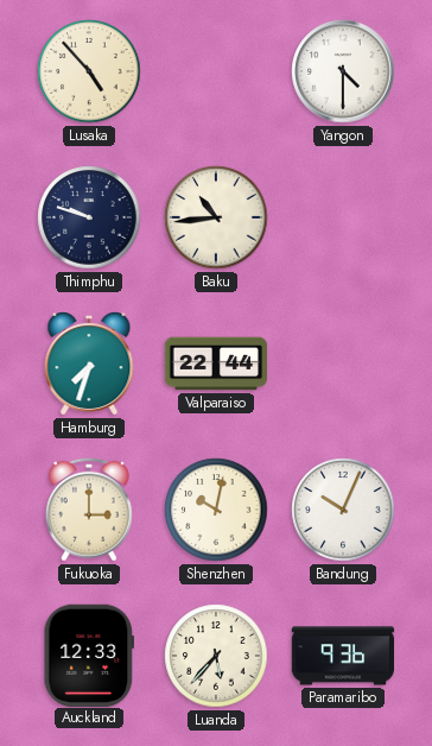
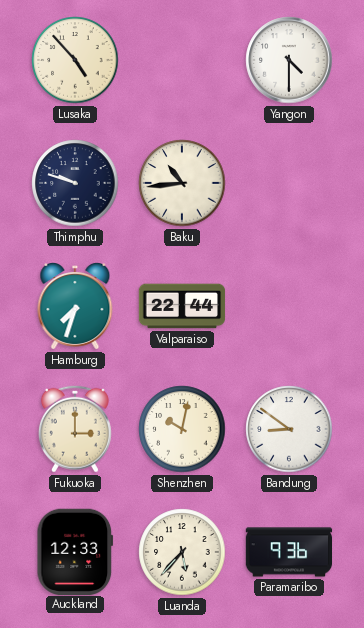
Bandung: 10:04 -> 8:51
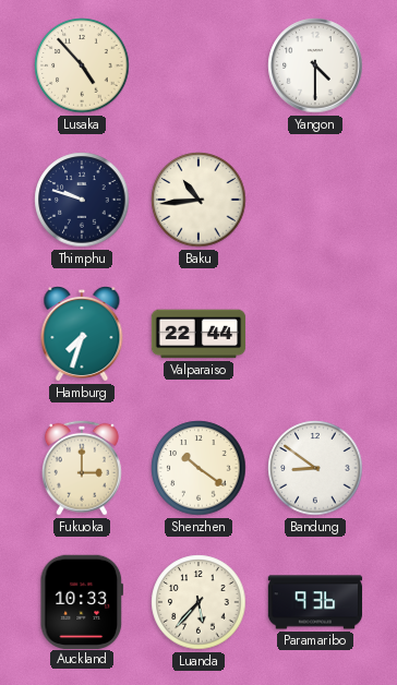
Shenzhen: 10:02 -> 10:21
Auckland: 12:33 -> 10:33
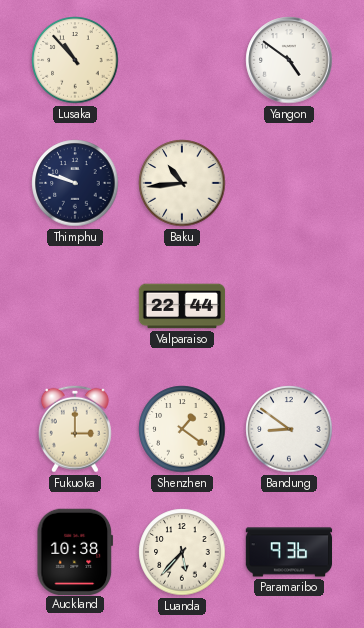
Lusaka: 4:53 -> 10:53
Yangon: 4:30 -> 4:51
Hamburg: 7:33 -> none
Shenzhen: 10:21 -> 1:21
Auckland: 10:33 -> 10:38
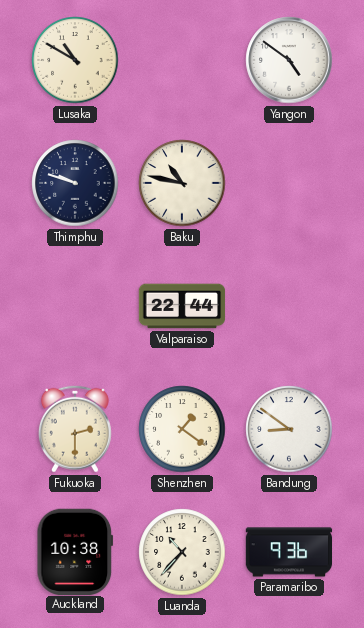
Lusaka: 10:53 -> 10:50
Baku: 10:44 -> 10:47
Fukuoka: 3:00 -> 2:30
Luanda: 5:37 -> 10:37
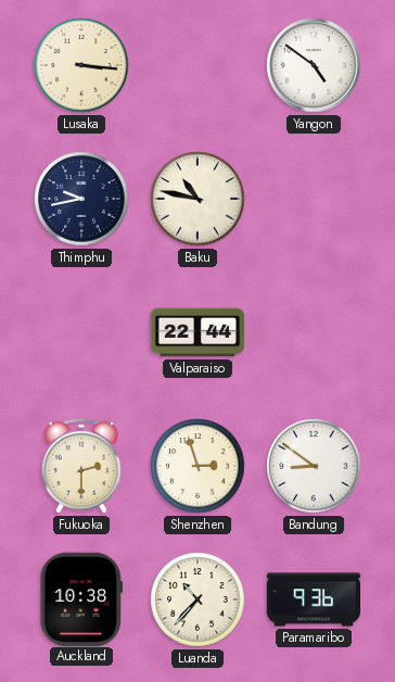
Lusaka: 10:50 -> 3:16
Thimphu: 9:48 -> 9:43
Shenzhen: 1:21 -> 2:57
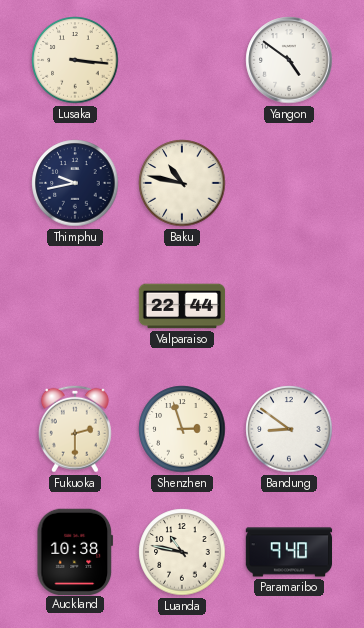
Luanda: 10:37 -> 10:47
Paramaribo: 9:36 -> 9:40
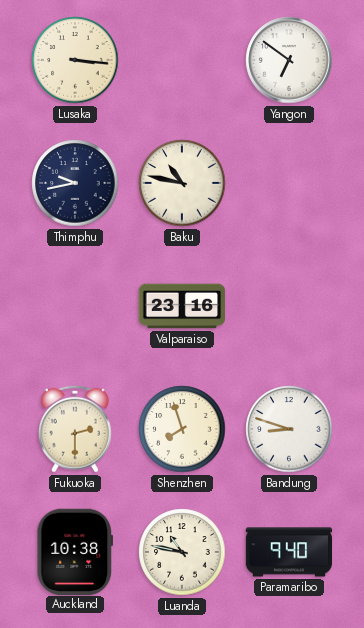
Yangon: 4:51 -> 6:51
Valparaiso: 22:44 -> 23:16
Shenzhen: 2:57 -> 7:57
Bandung: 8:51 -> 8:48
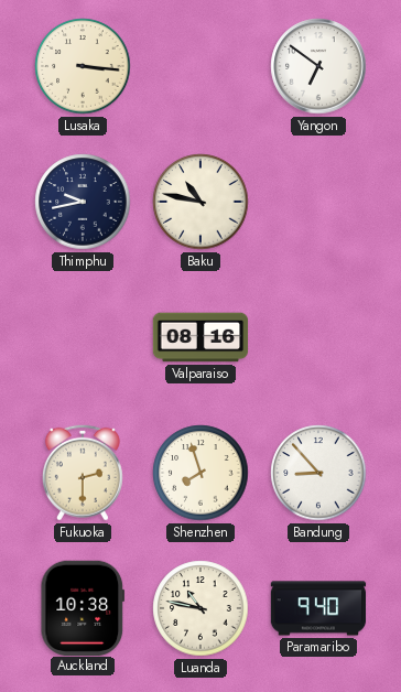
Valparaiso: 23:16 -> 08:16
Bandung: 8:48 -> 8:53
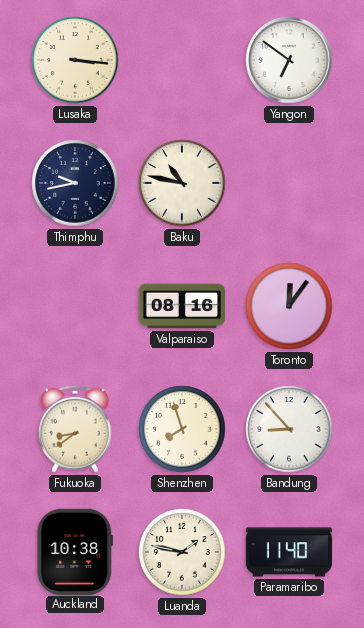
Toronto: none -> 12:06
Fukuoka: 2:30 -> 8:39
Luanda: 10:47 -> 1:47
Paramaribo: 9:40 -> 11:40
